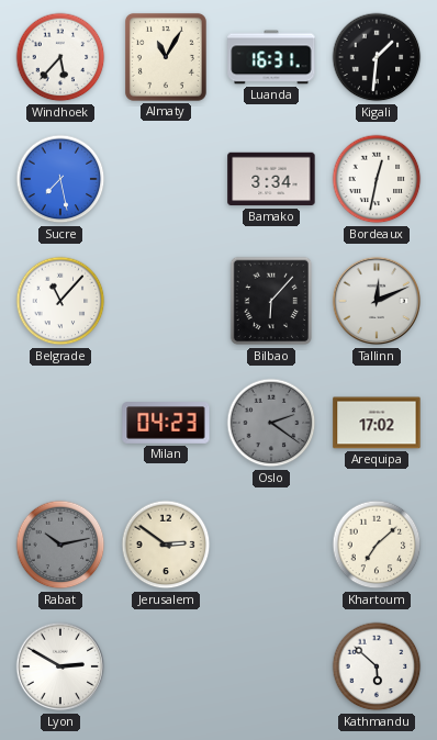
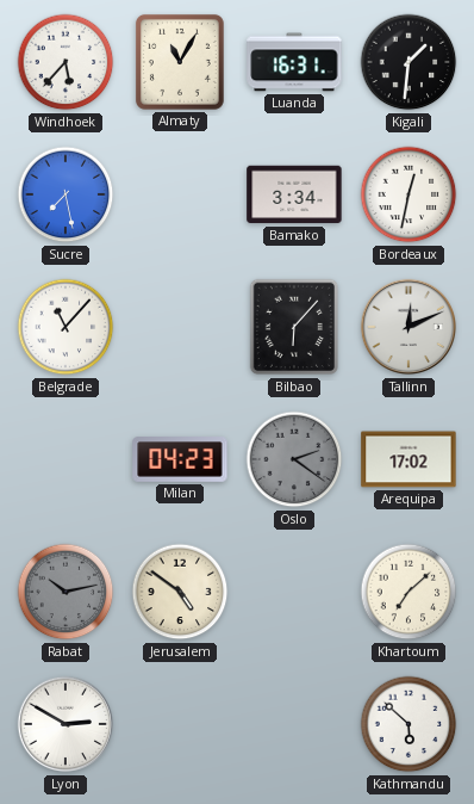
Jerusalem: 2:51 -> 4:51
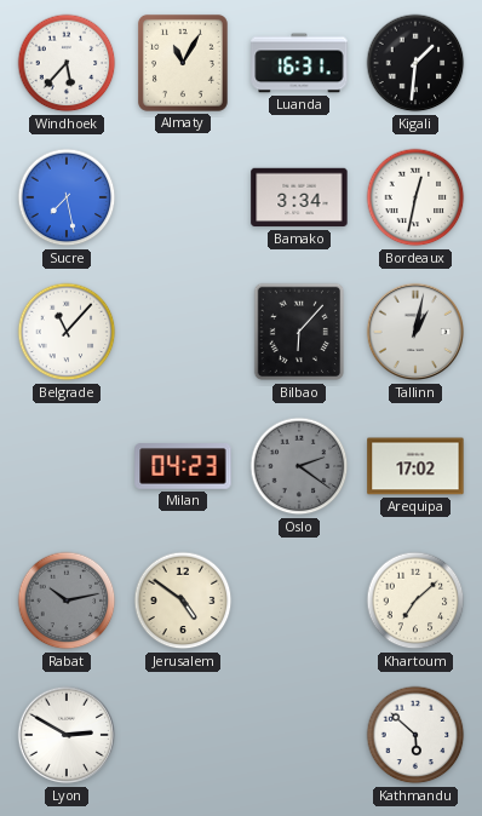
Tallinn: 12:11 -> 1:02
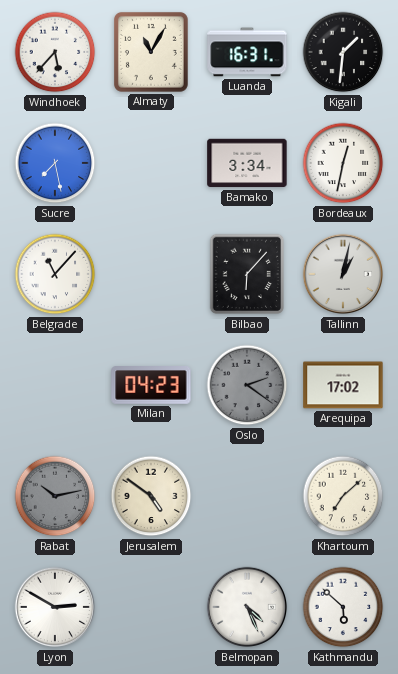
Belmopan: none -> 4:26
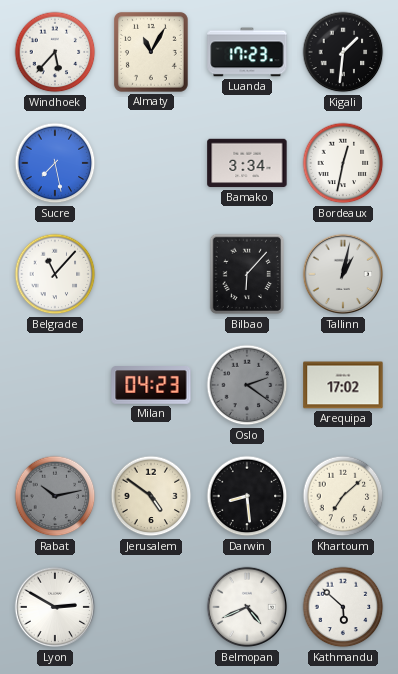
Luanda: 16:31 -> 17:23
Darwin: none -> 8:29
Belmopan: 4:26 -> 4:41
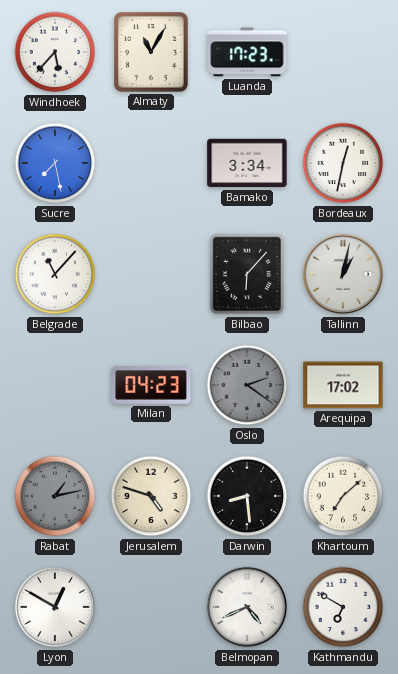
Kigali: 1:31 -> none
Rabat: 10:13 -> 1:13
Jerusalem: 4:51 -> 4:48
Lyon: 2:50 -> 12:50
Kathmandu: 5:52 -> 6:50
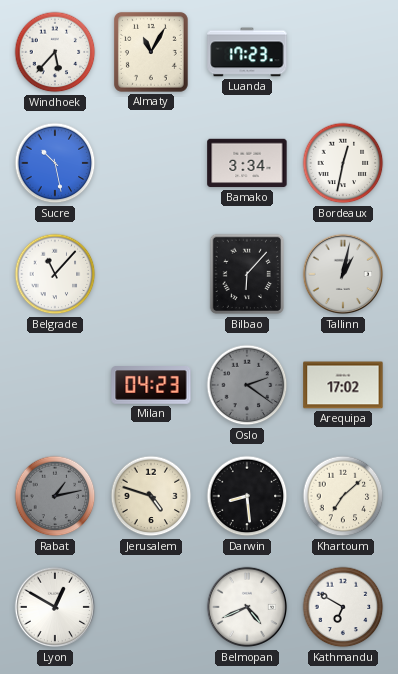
Sucre: 7:28 -> 10:28
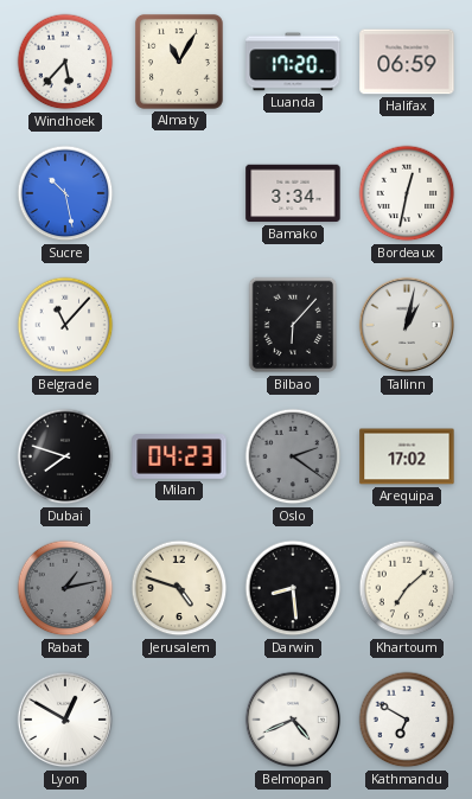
Luanda: 17:23 -> 17:20
Halifax: none -> 06:59
Dubai: none -> 7:48
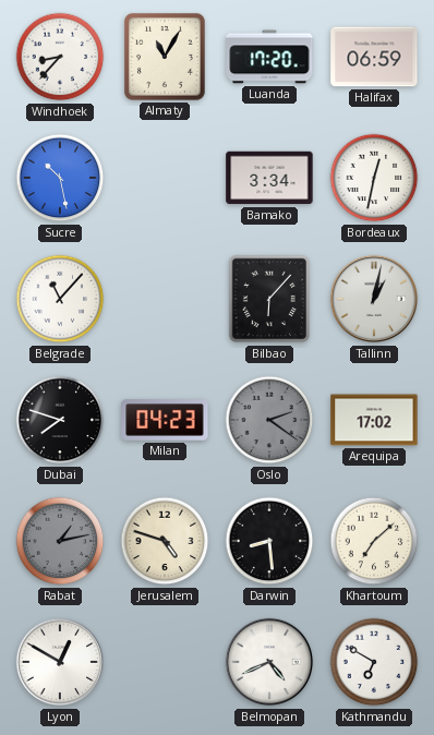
Windhoek: 5:37 -> 8:37
